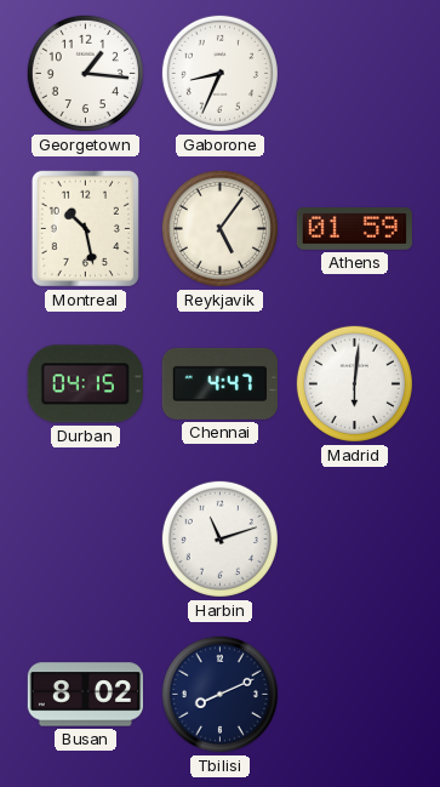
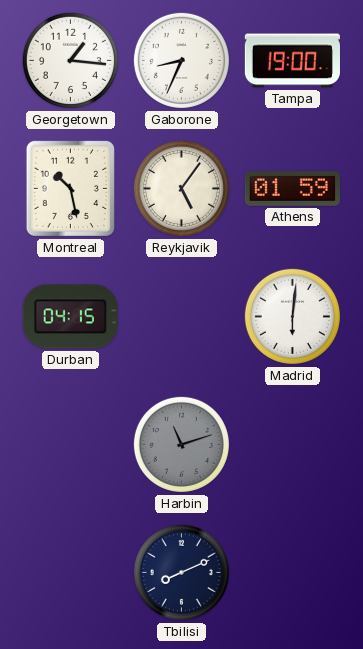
Tampa: none -> 19:00
Chennai: 4:47 -> none
Harbin dial: white -> grey
Busan: 8:02 -> none
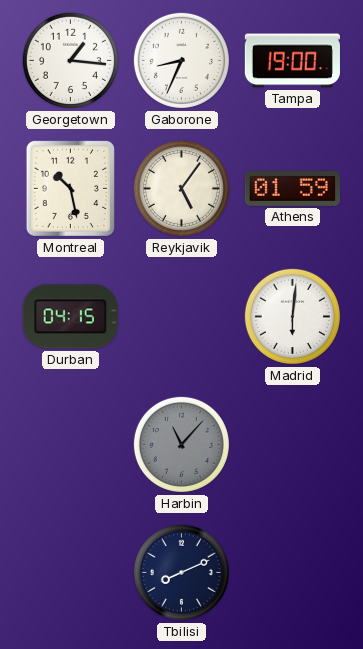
Harbin: 11:12 -> 11:07
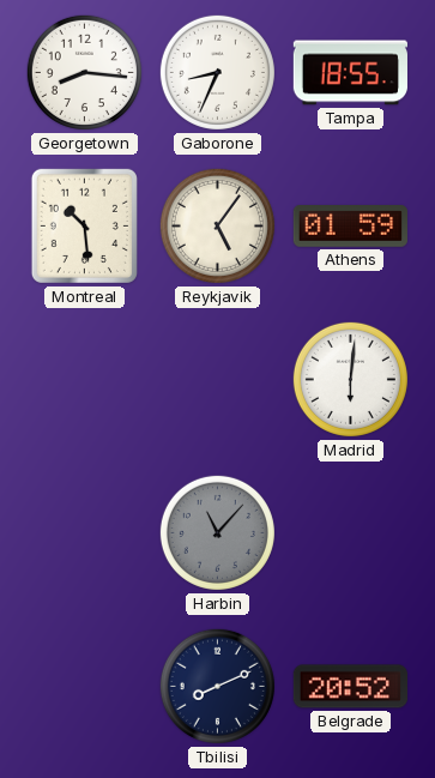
Georgetown: 1:16 -> 8:16
Tampa: 19:00 -> 18:55
Montreal: 10:28 -> 10:29
Durban: 04:15 -> none
Belgrade: none -> 20:52
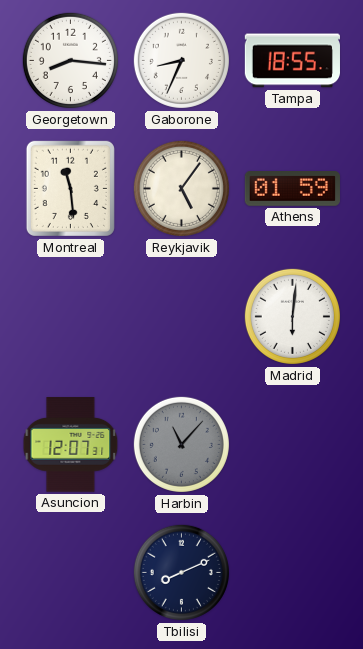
Montreal: 10:29 -> 11:29
Asuncion: none -> 12:07
Belgrade: 20:52 -> none
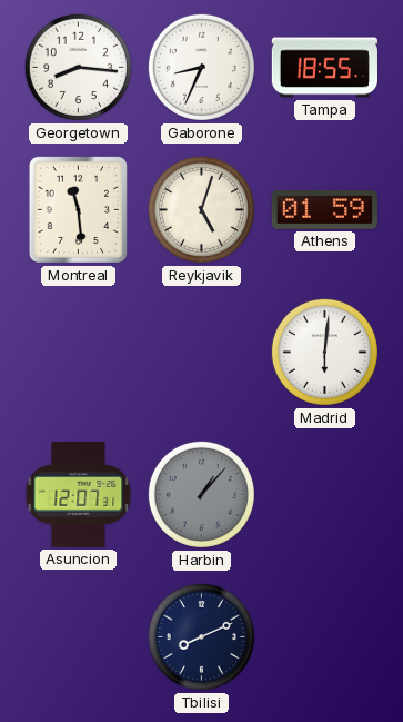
Reykjavik: 5:06 -> 5:03
Harbin: 11:07 -> 1:07
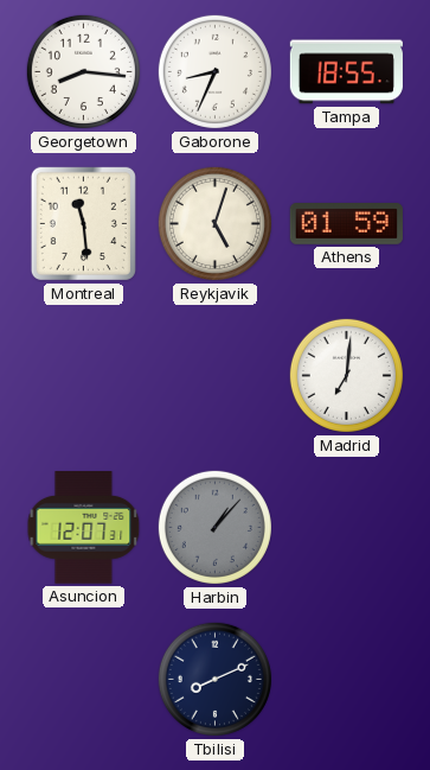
Madrid: 6:01 -> 7:01
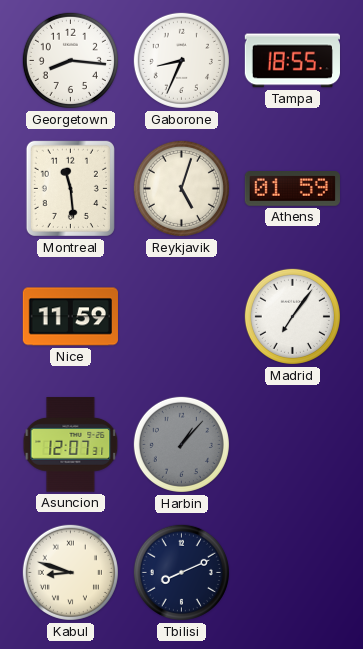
Nice: none -> 11:59
Madrid: 7:01 -> 7:06
Kabul: none -> 8:48
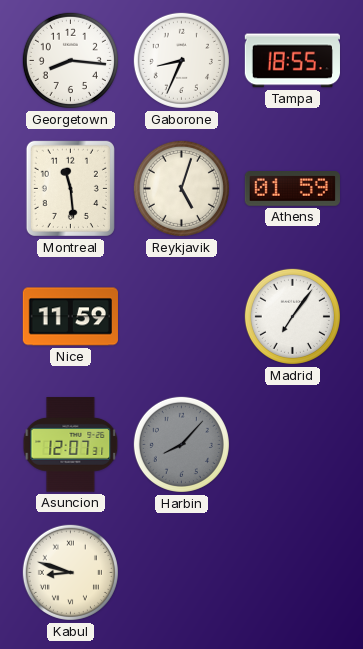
Harbin: 1:07 -> 8:07
Tbilisi: 8:11 -> none
